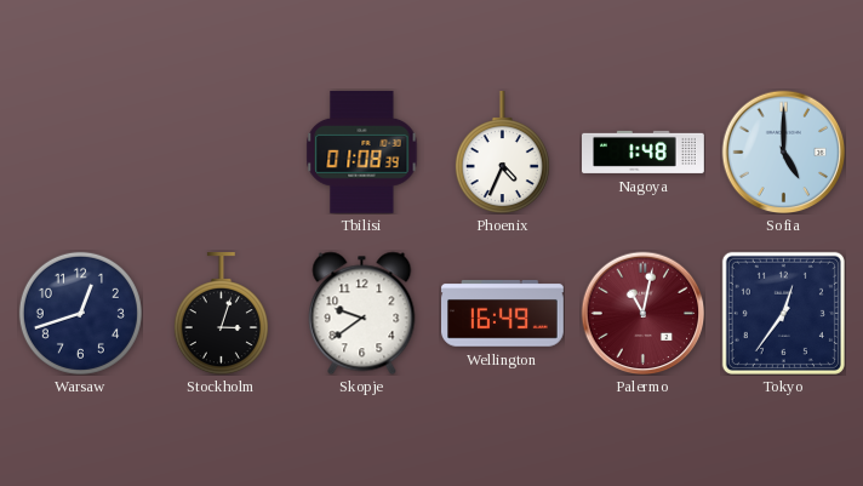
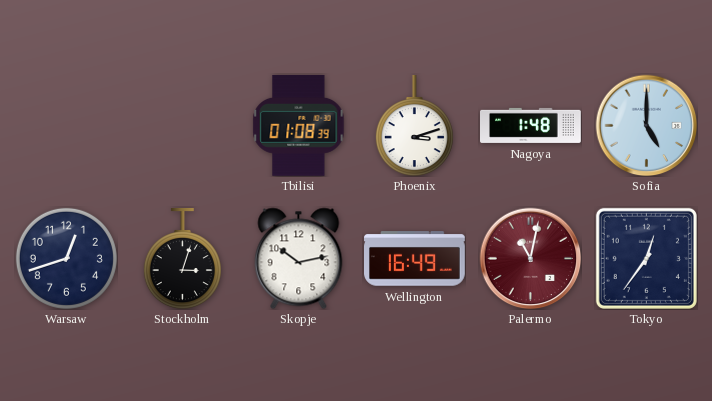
Phoenix: 4:34 -> 3:12
Skopje: 9:39 -> 10:13
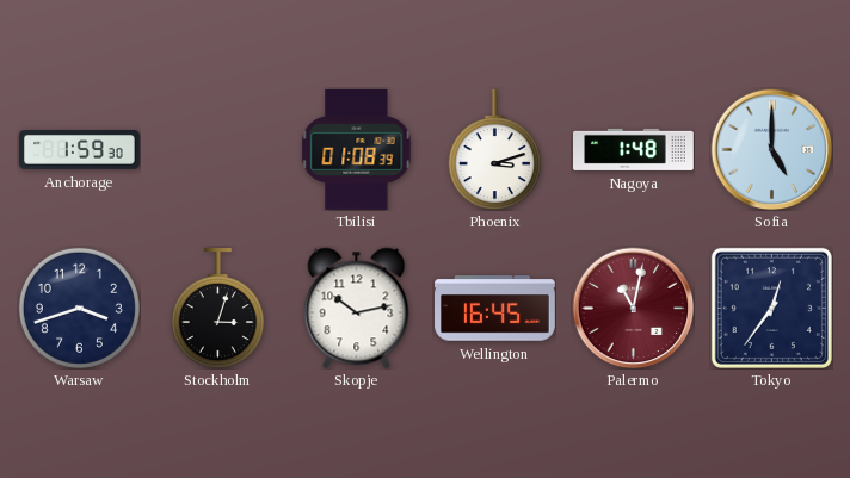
Anchorage: none -> 1:59
Warsaw: 12:42 -> 3:42
Wellington: 16:49 -> 16:45
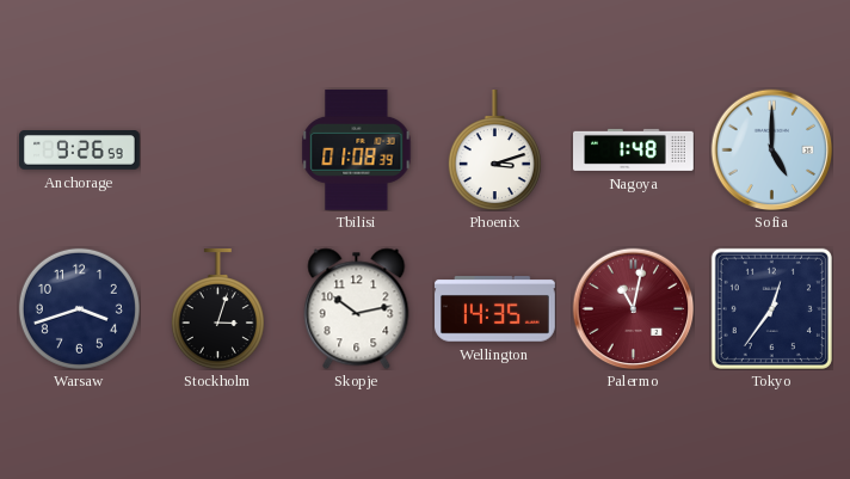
Anchorage: 1:59 -> 9:26
Wellington: 16:45 -> 14:35
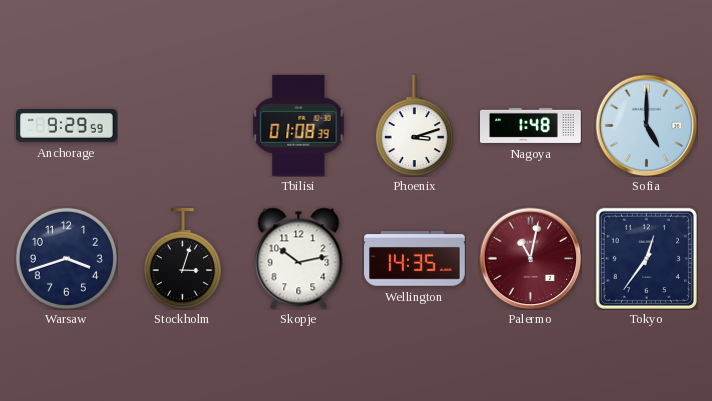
Anchorage: 9:26 -> 9:29
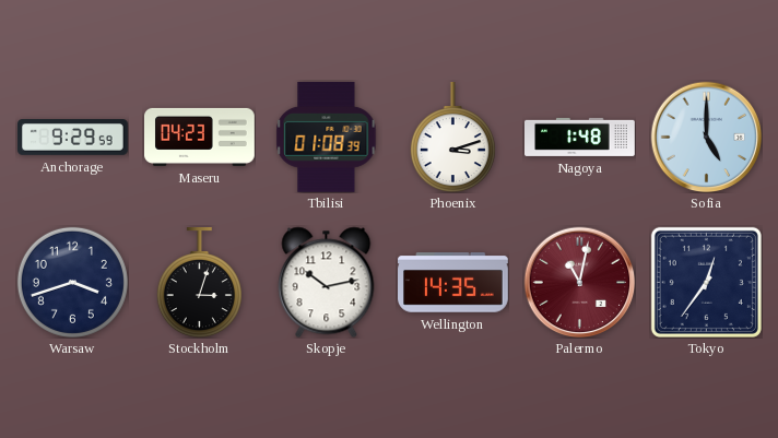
Maseru: none -> 04:23
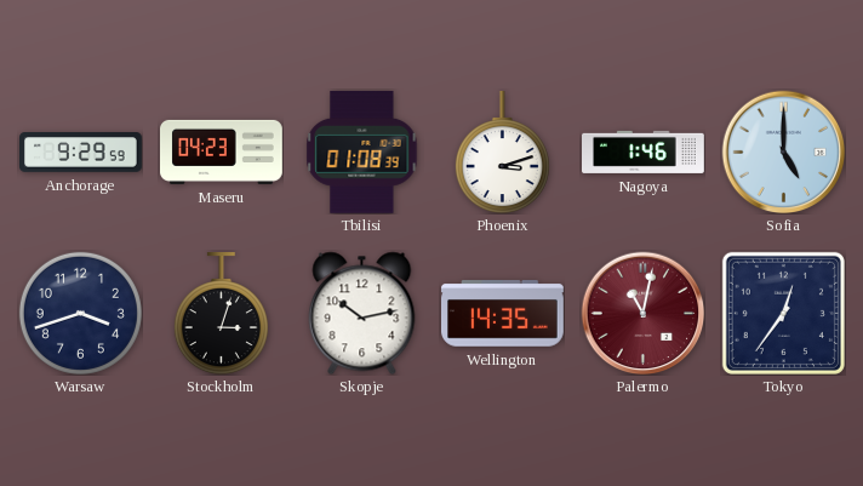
Nagoya: 1:48 -> 1:46
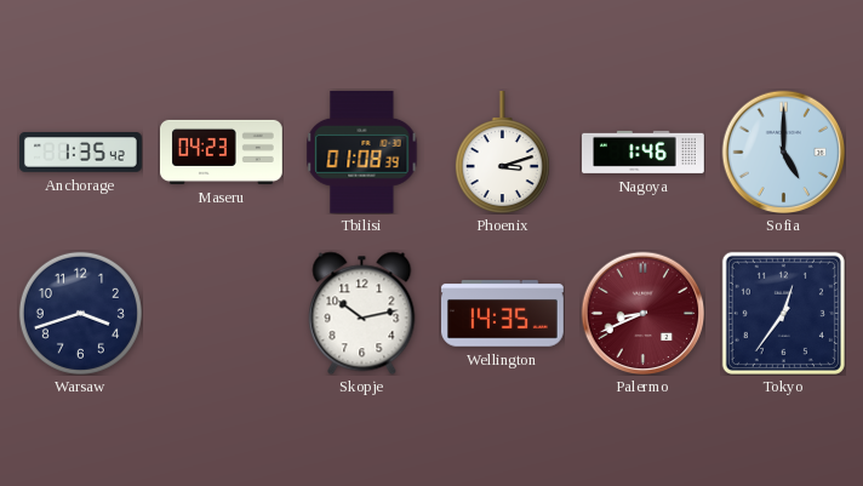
Anchorage: 9:29 -> 1:35
Stockholm: 3:03 -> none
Palermo: 11:02 -> 8:41
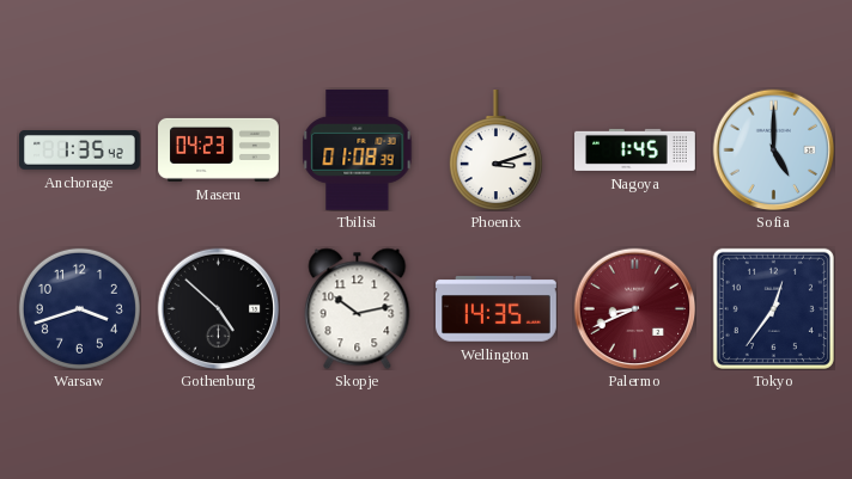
Nagoya: 1:46 -> 1:45
Gothenburg: none -> 4:52
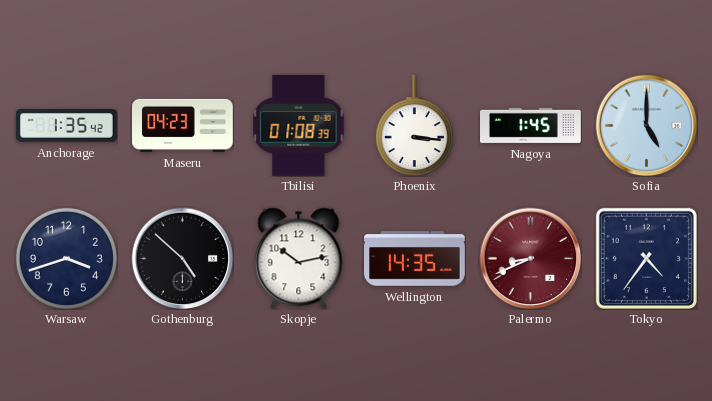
Phoenix: 3:12 -> 3:16
Tokyo: 12:36 -> 4:36
